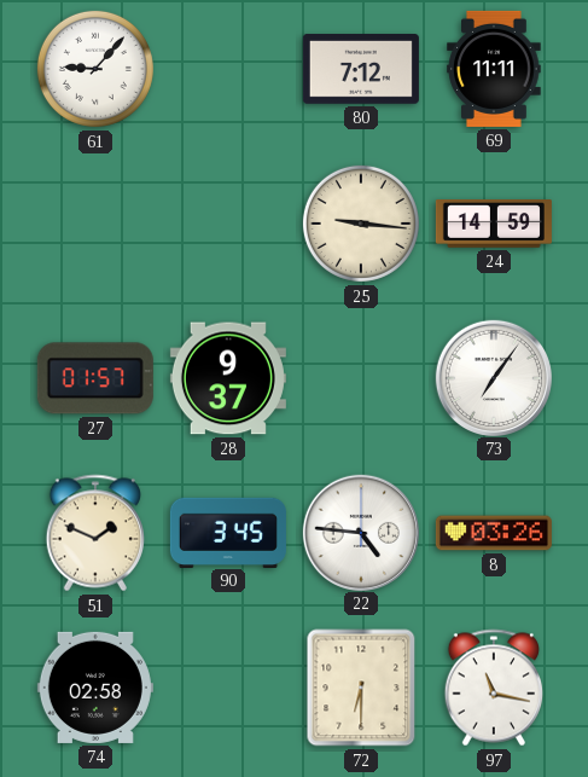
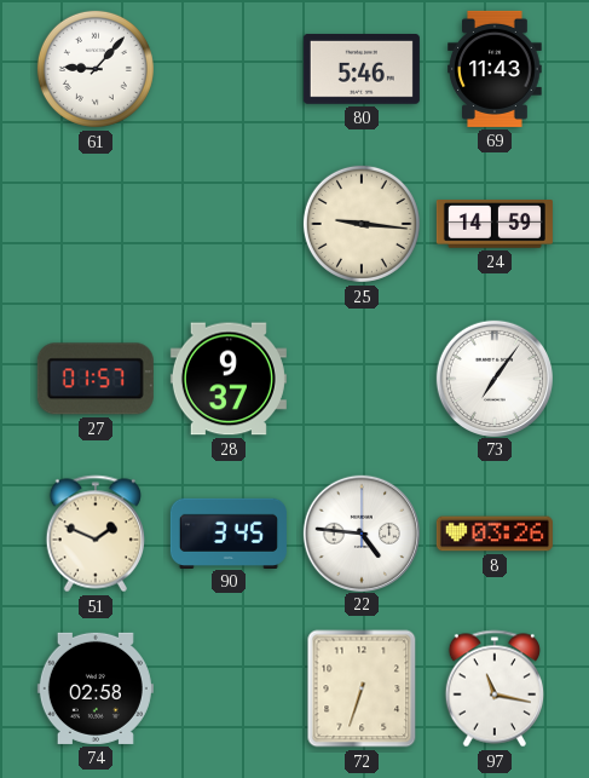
80: 7:12 -> 5:46
69: 11:11 -> 11:43
72: 6:30 -> 6:33
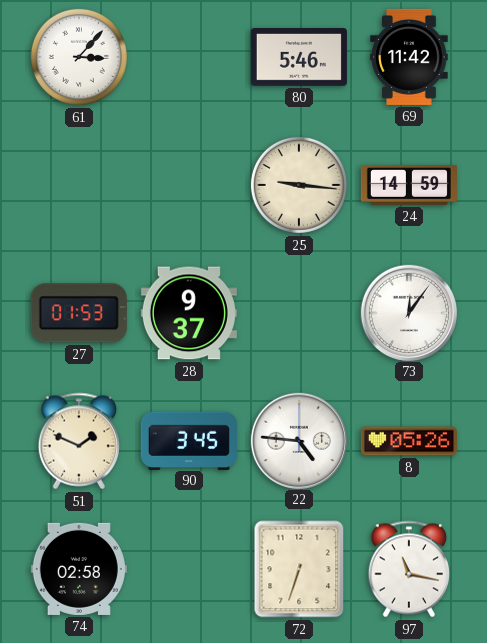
61: 9:07 -> 3:07
69: 11:43 -> 11:42
27: 01:57 -> 01:53
73: 7:06 -> 12:06
8: 03:26 -> 05:26
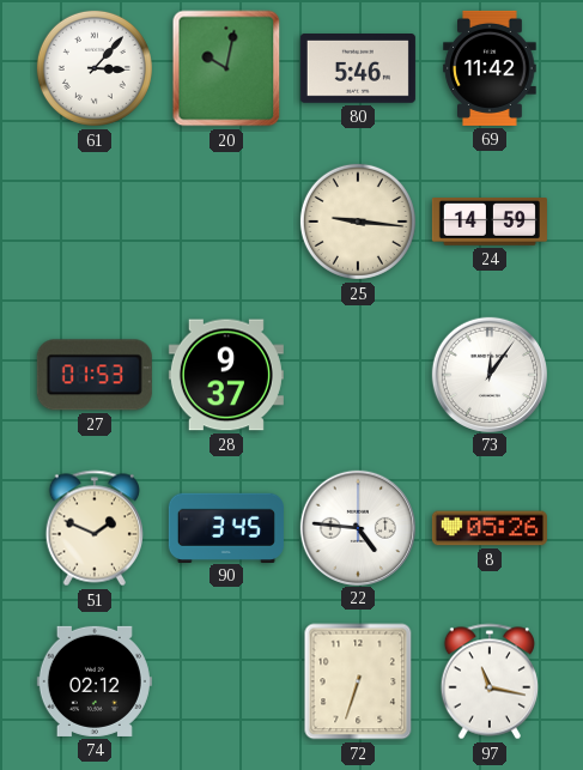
20: none -> 10:02
74: 02:58 -> 02:12
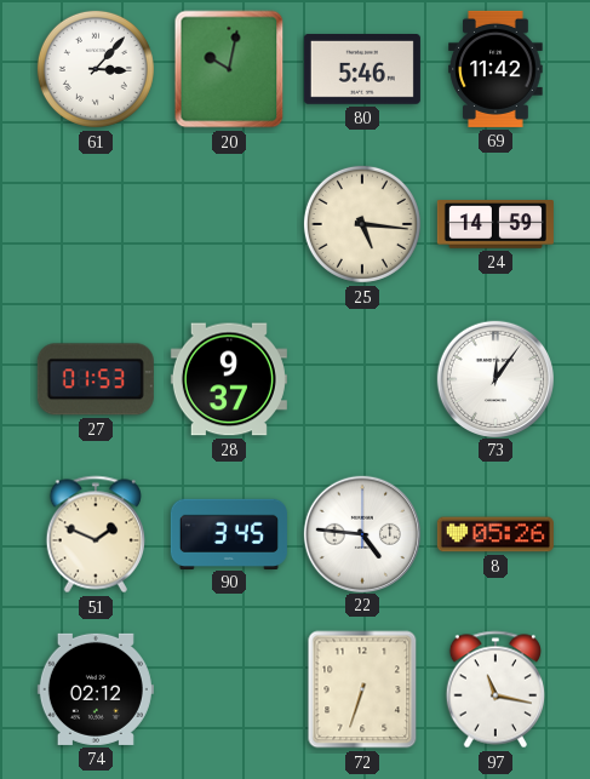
25: 9:16 -> 5:16
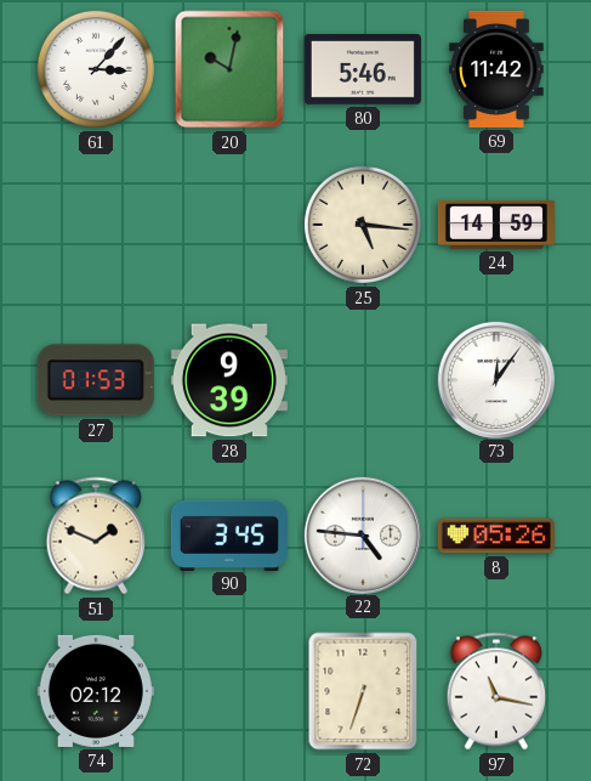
28: 9:37 -> 9:39
